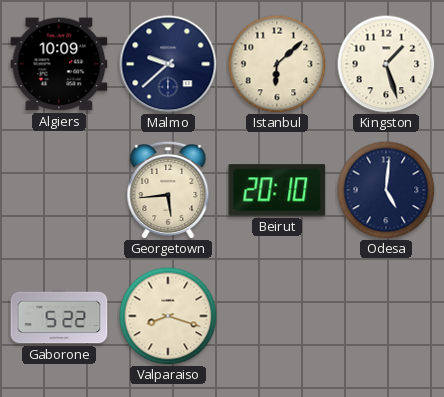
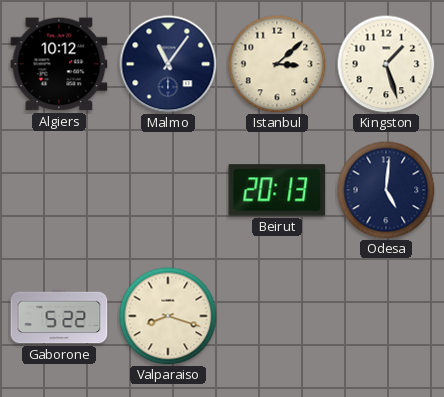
Algiers: 10:09 -> 10:12
Malmo: 9:38 -> 11:06
Istanbul: 6:08 -> 3:08
Georgetown: 5:44 -> none
Beirut: 20:10 -> 20:13
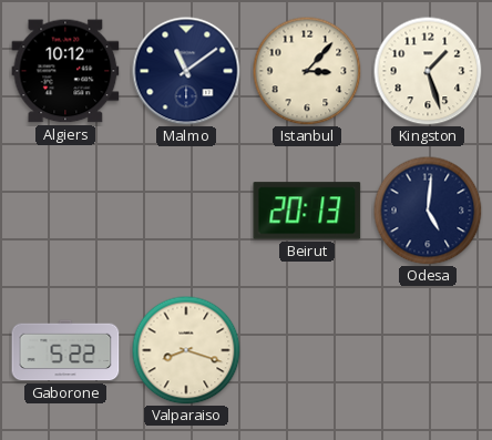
Malmo: 11:06 -> 11:09
Istanbul: 3:08 -> 3:07
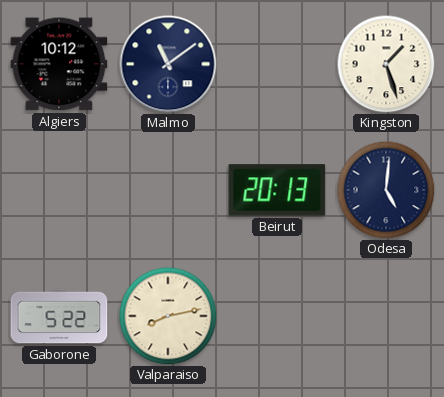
Istanbul: 3:07 -> none
Valparaiso: 8:18 -> 8:13
